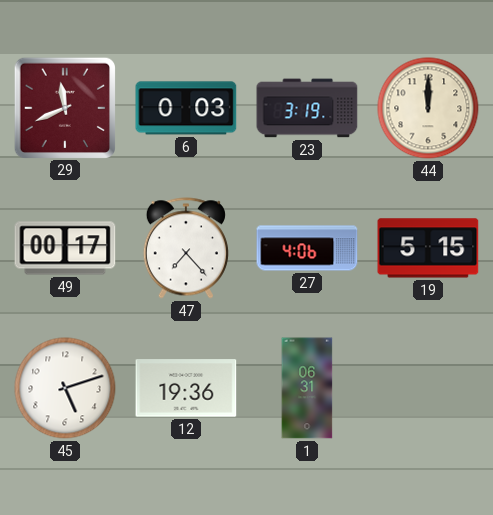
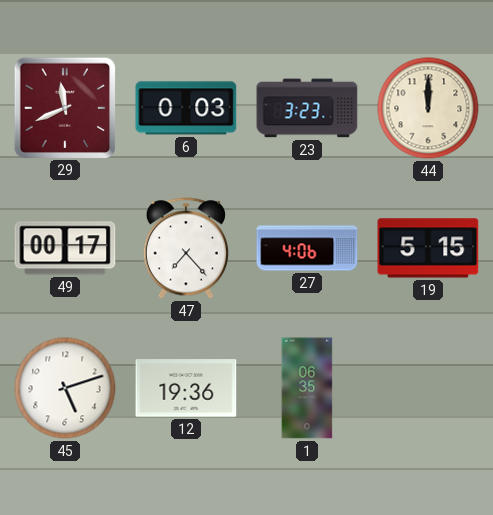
23: 3:19 -> 3:23
1: 06:31 -> 06:35
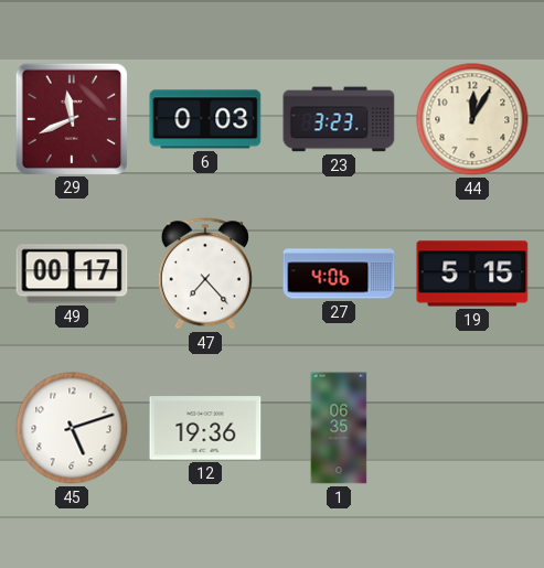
44: 12:00 -> 12:05
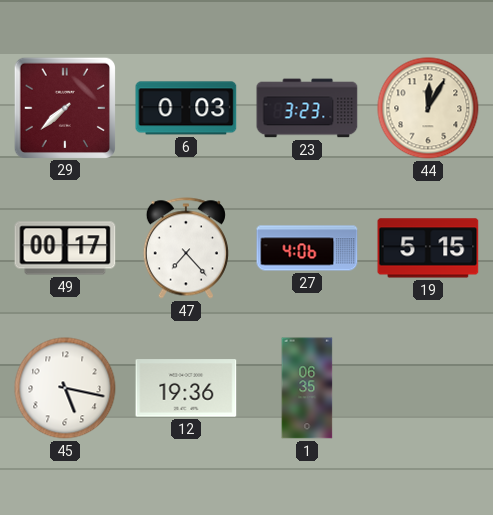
29: 11:41 -> 7:38
45: 5:12 -> 5:17
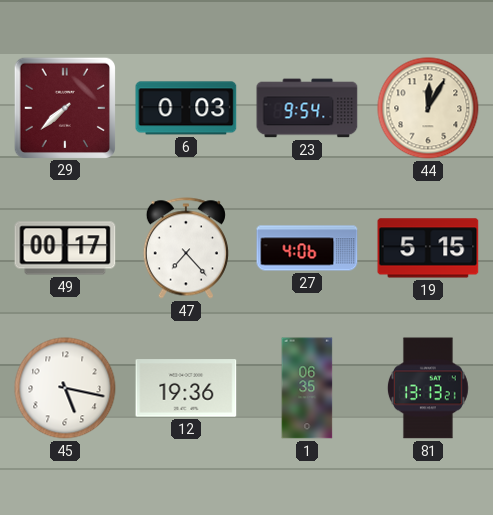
23: 3:23 -> 9:54
81: none -> 13:13
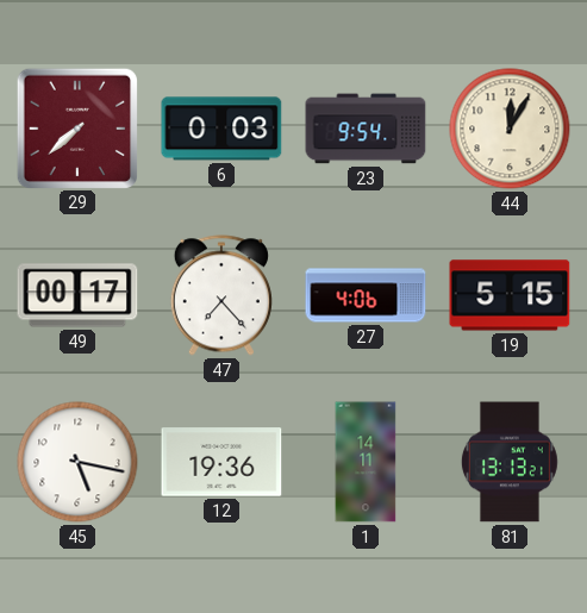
1: 06:35 -> 14:11
